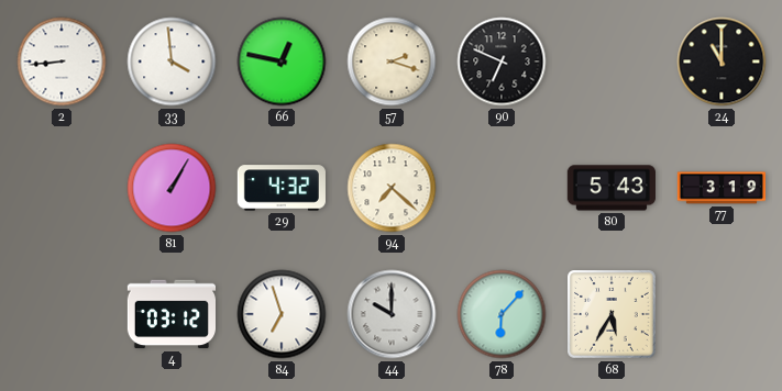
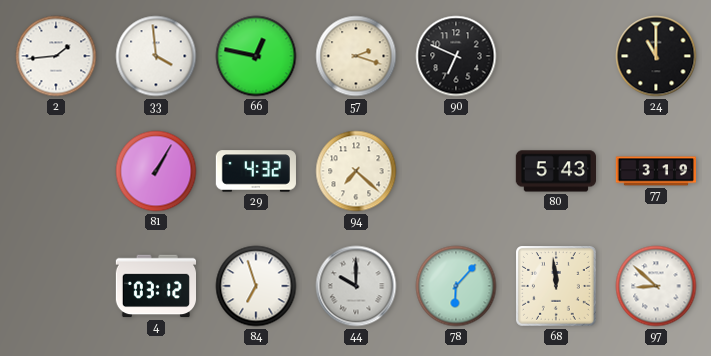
2: 8:44 -> 1:44
68: 5:35 -> 11:59
97: none -> 8:52
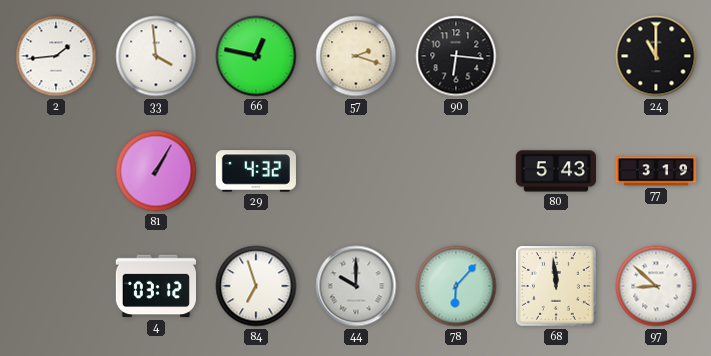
90: 6:49 -> 6:16
94: 7:22 -> none
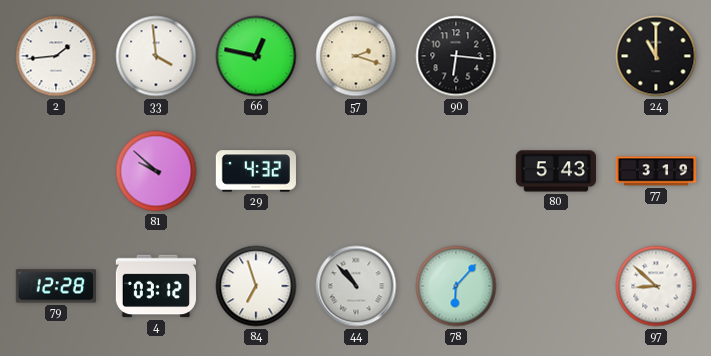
81: 1:05 -> 9:52
79: none -> 12:28
44: 10:00 -> 10:53
68: 11:59 -> none
